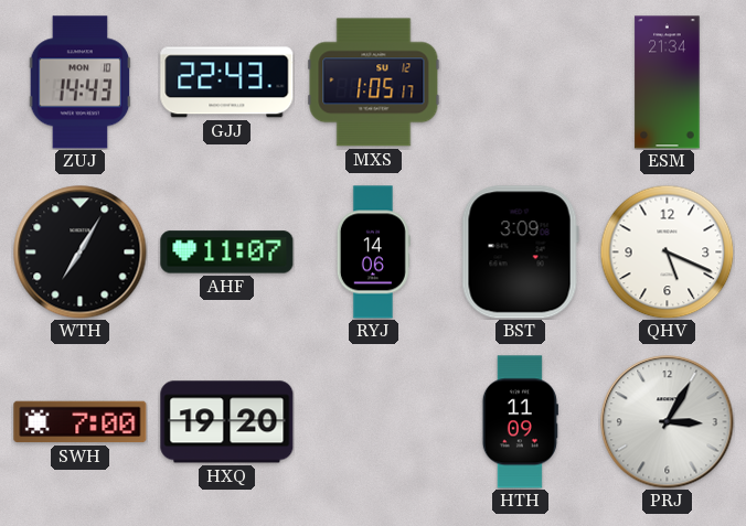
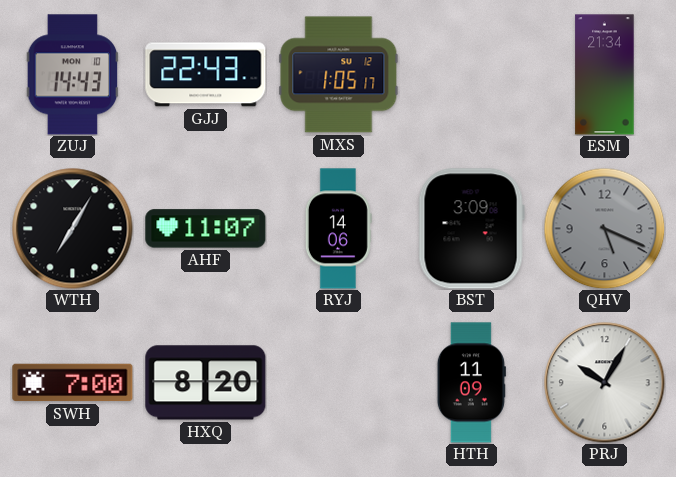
QHV dial: white -> grey
HXQ: 19:20 -> 8:20
PRJ: 3:05 -> 10:05
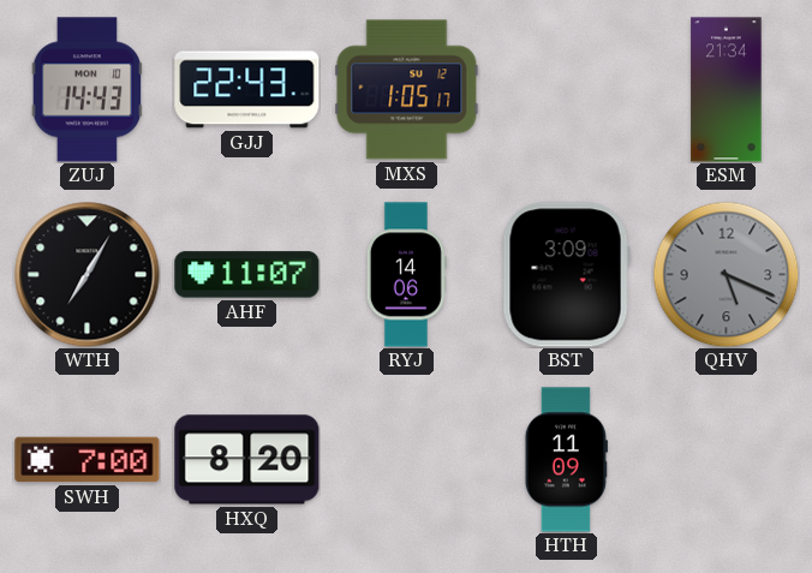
PRJ: 10:05 -> none
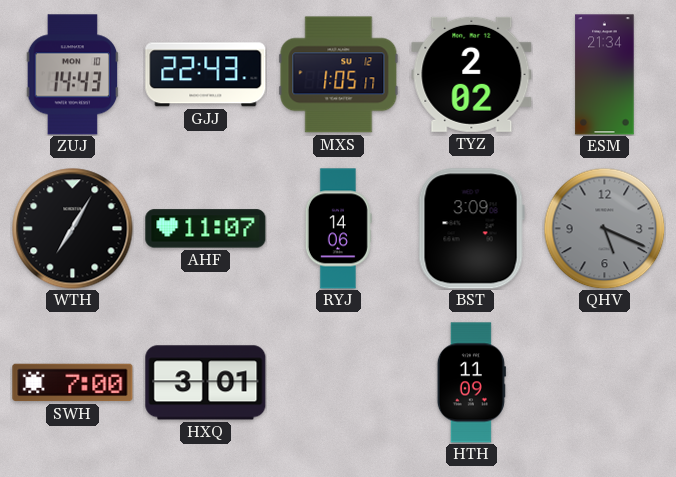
TYZ: none -> 2:02
HXQ: 8:20 -> 3:01
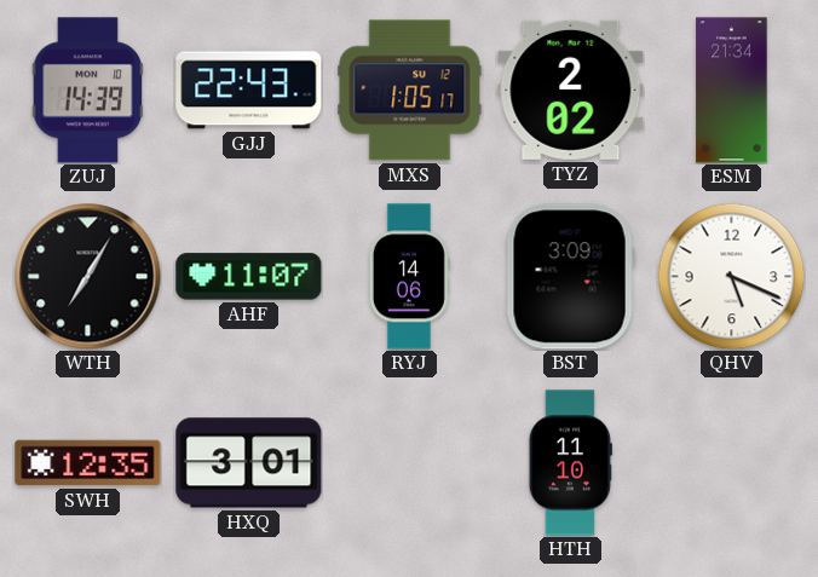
ZUJ: 14:43 -> 14:39
QHV dial: grey -> white
SWH: 7:00 -> 12:35
HTH: 11:09 -> 11:10
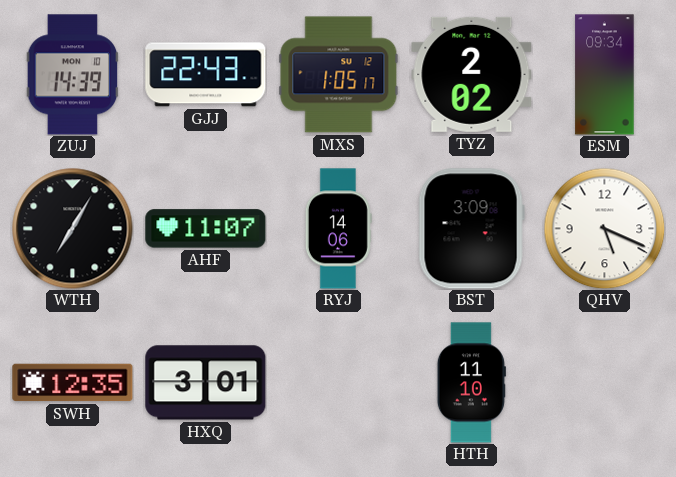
ESM: 21:34 -> 09:34
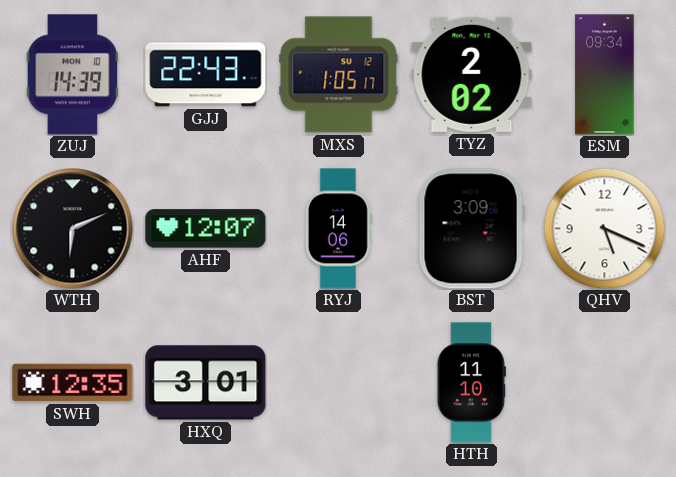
WTH: 7:05 -> 6:11
AHF: 11:07 -> 12:07
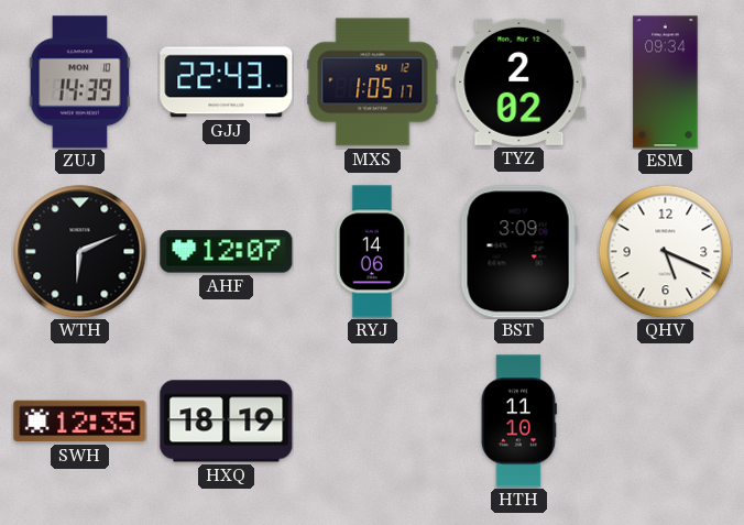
HXQ: 3:01 -> 18:19
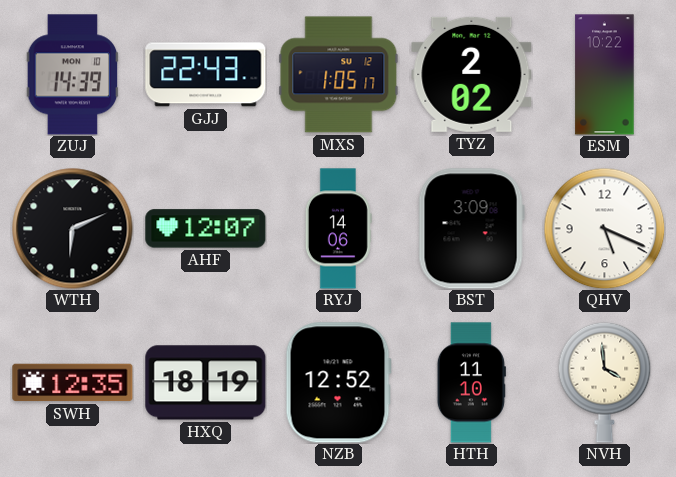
ESM: 09:34 -> 10:22
NZB: none -> 12:52
NVH: none -> 3:59
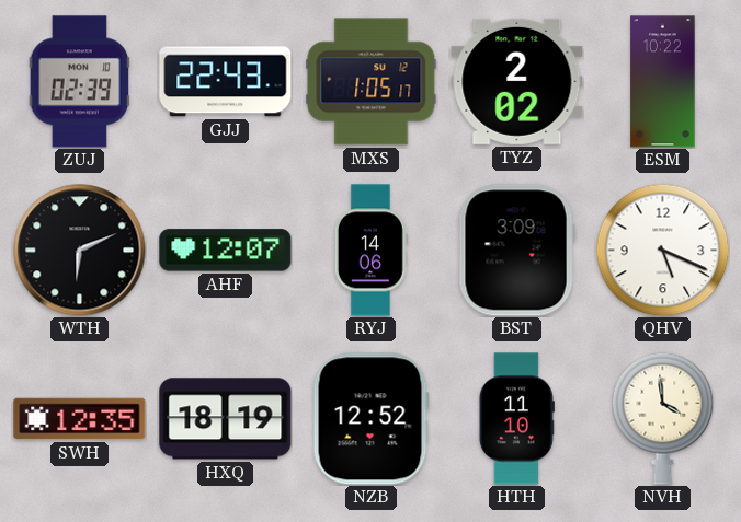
ZUJ: 14:39 -> 02:39
